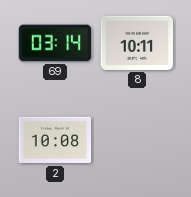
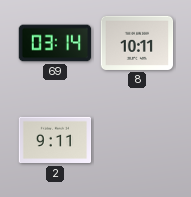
2: 10:08 -> 9:11
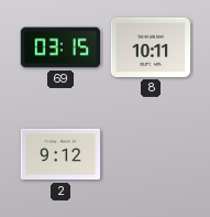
69: 03:14 -> 03:15
2: 9:11 -> 9:12
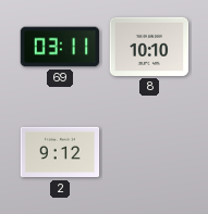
69: 03:15 -> 03:11
8: 10:11 -> 10:10
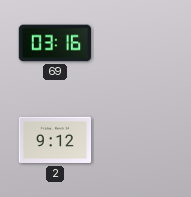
69: 03:11 -> 03:16
8: 10:10 -> none
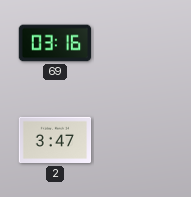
2: 9:12 -> 3:47
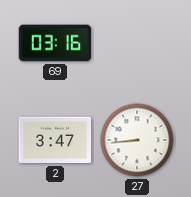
27: none -> 8:44
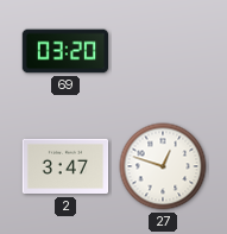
69: 03:16 -> 03:20
27: 8:44 -> 12:48
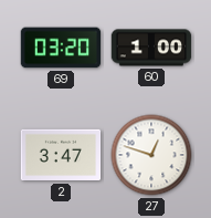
60: none -> 1:00
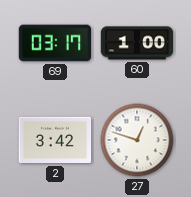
69: 03:20 -> 03:17
2: 3:47 -> 3:42
